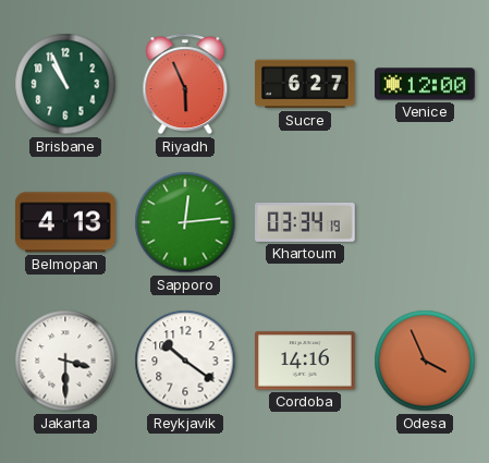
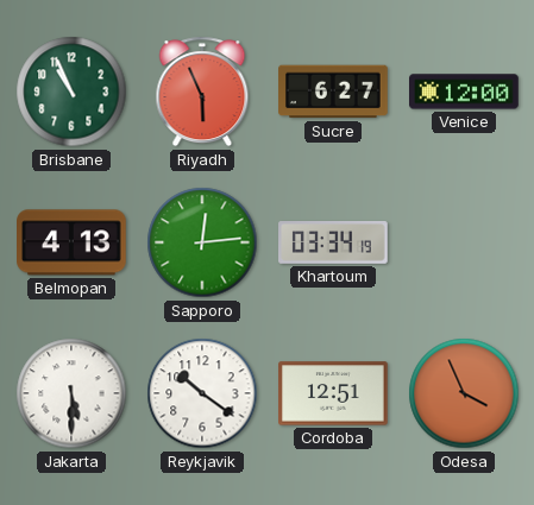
Jakarta: 3:30 -> 5:30
Cordoba: 14:16 -> 12:51
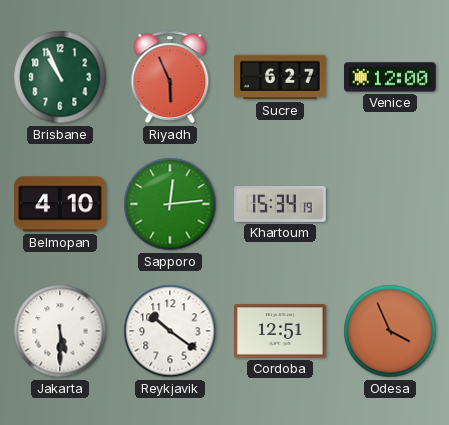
Belmopan: 4:13 -> 4:10
Khartoum: 03:34 -> 15:34
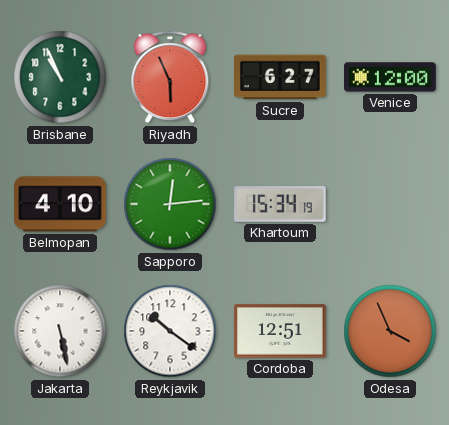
Jakarta: 5:30 -> 5:28
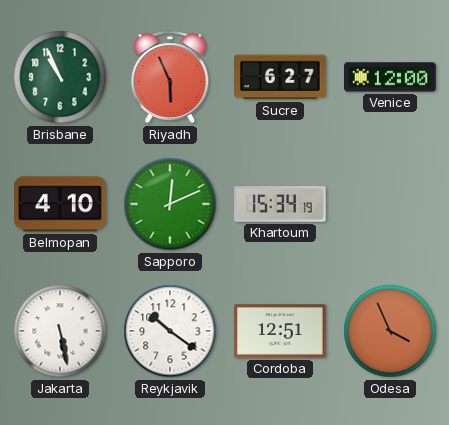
Sapporo: 12:14 -> 12:11
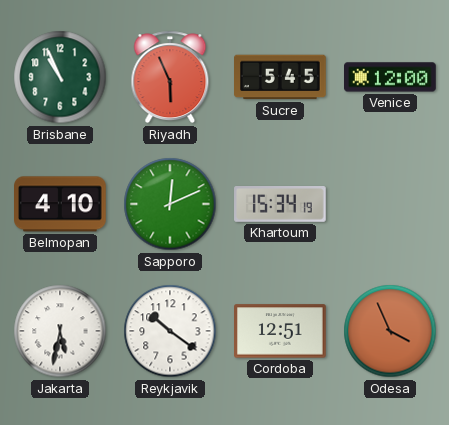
Sucre: 6:27 -> 5:45
Jakarta: 5:28 -> 5:32
